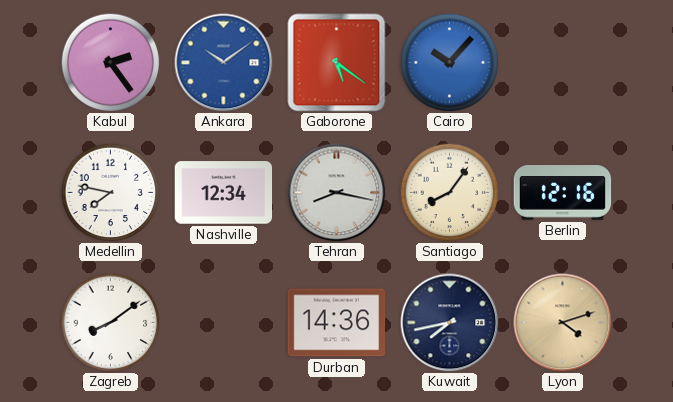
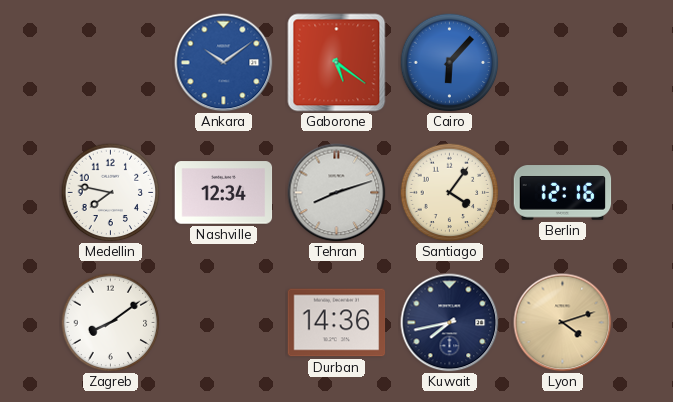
Kabul: 2:24 -> none
Cairo: 10:07 -> 6:07
Tehran: 8:17 -> 8:12
Santiago: 8:06 -> 4:06
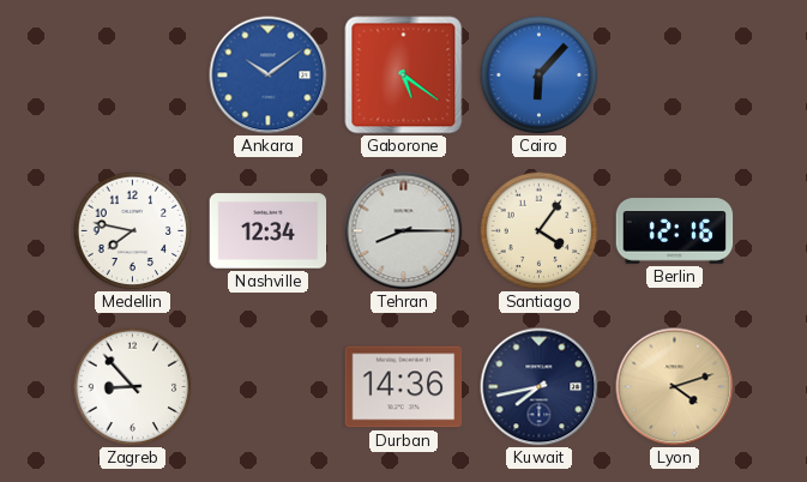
Tehran: 8:12 -> 8:15
Zagreb: 8:09 -> 8:53
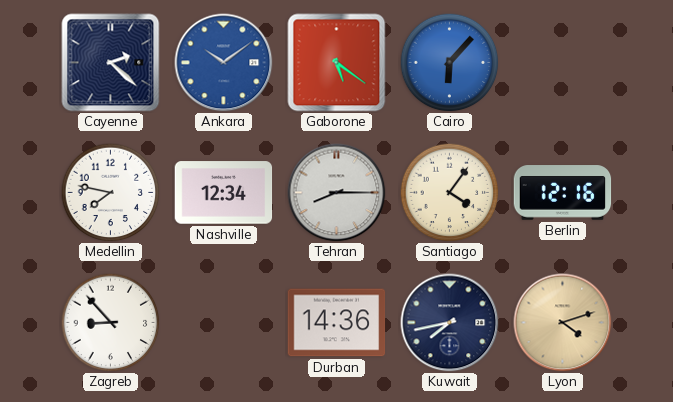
Cayenne: none -> 2:22
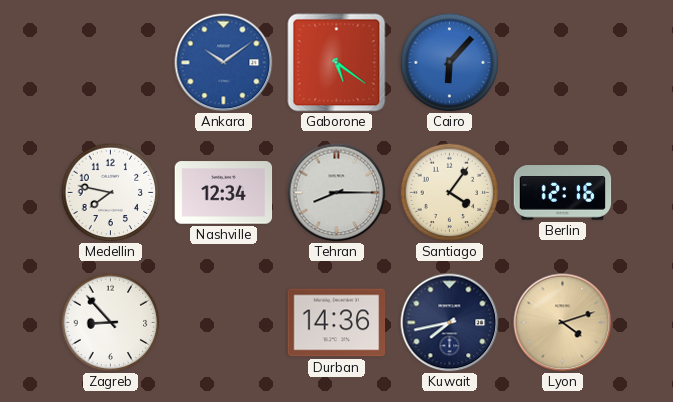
Cayenne: 2:22 -> none
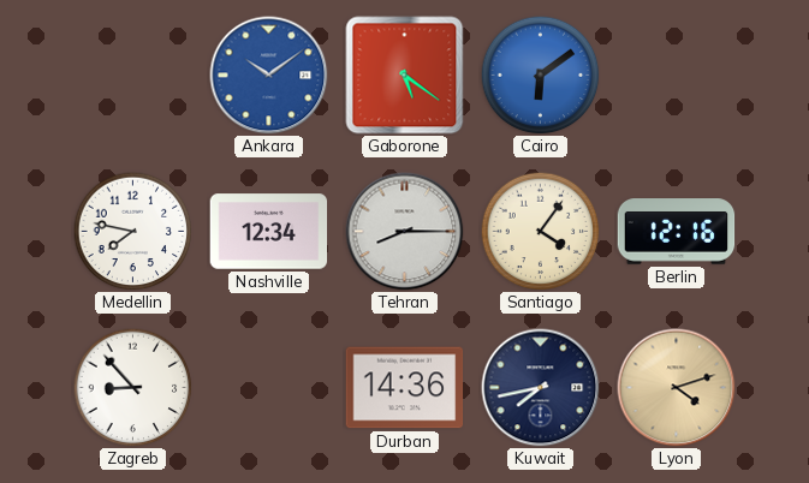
Cairo: 6:07 -> 6:09
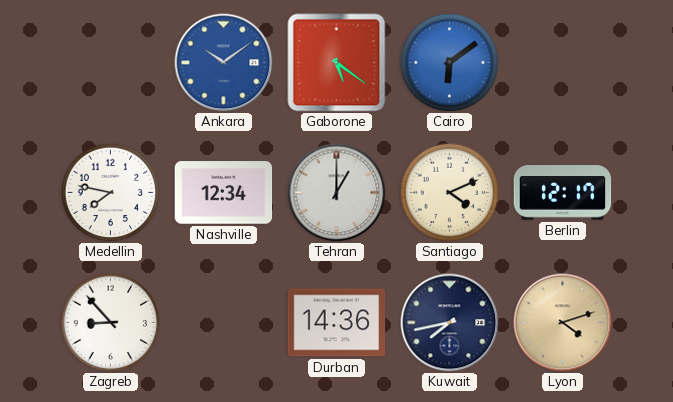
Tehran: 8:15 -> 1:00
Santiago: 4:06 -> 4:11
Berlin: 12:16 -> 12:17
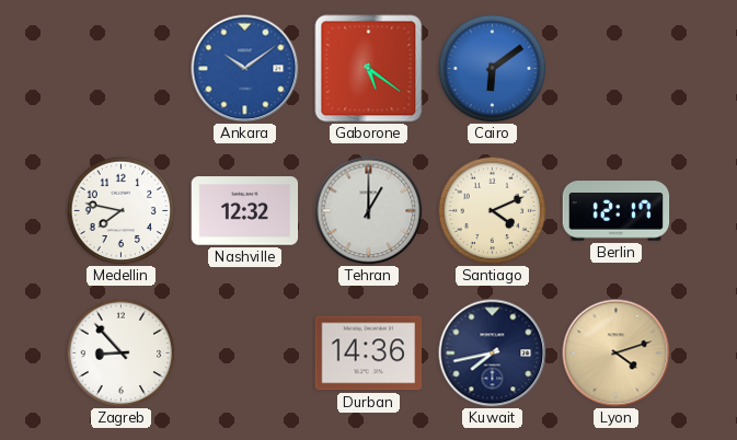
Nashville: 12:34 -> 12:32
